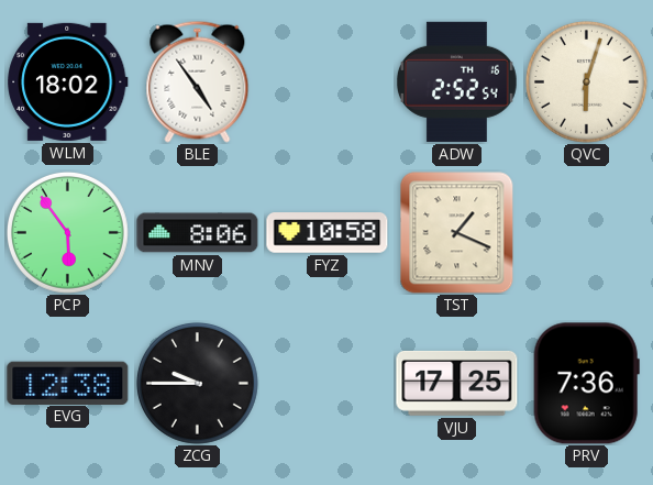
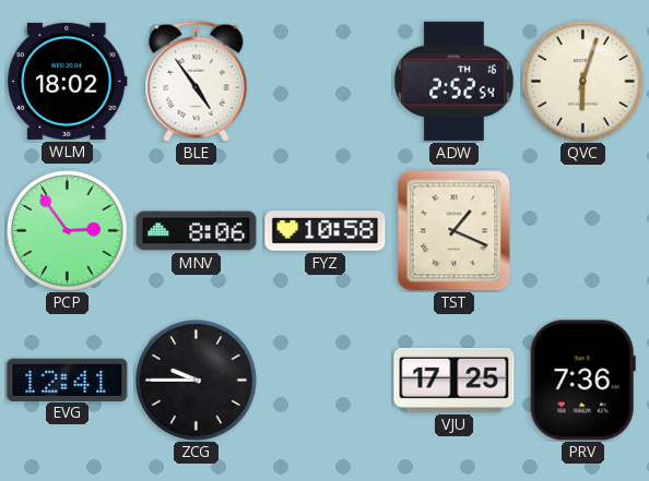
PCP: 5:54 -> 2:54
EVG: 12:38 -> 12:41
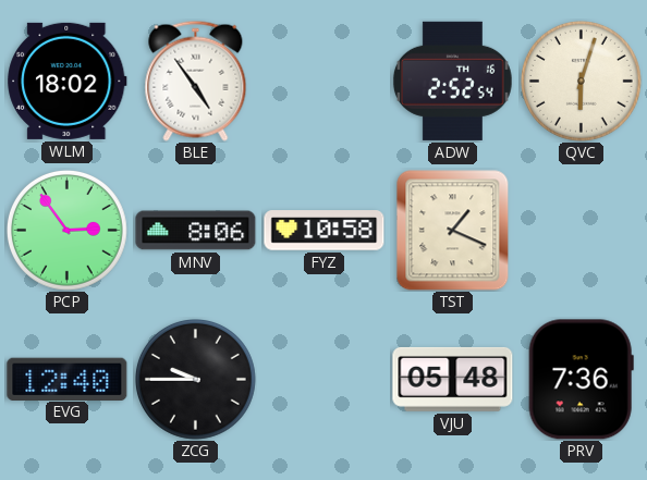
EVG: 12:41 -> 12:40
VJU: 17:25 -> 05:48
